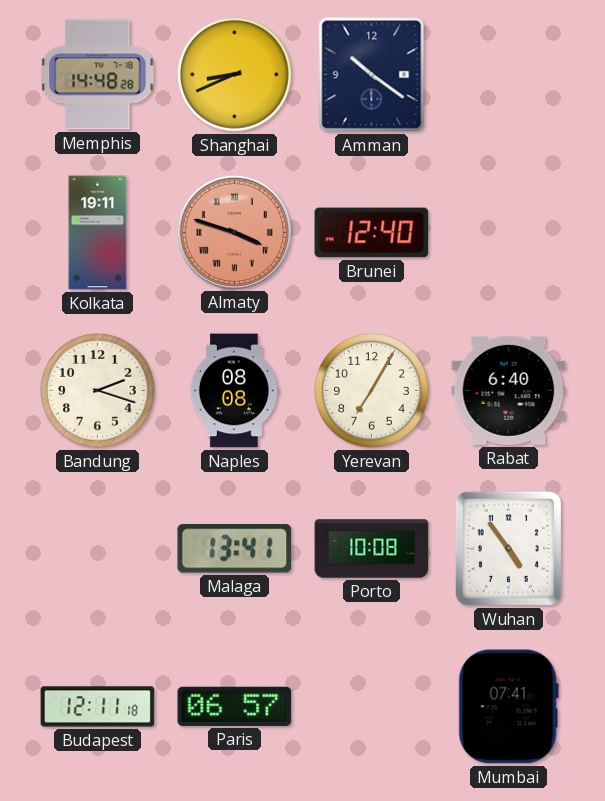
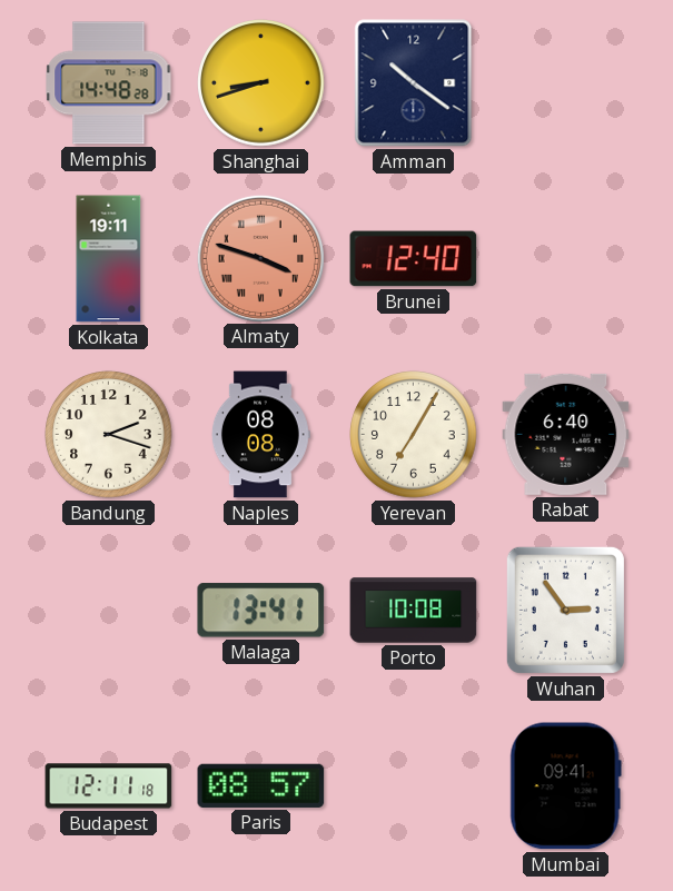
Shanghai: 8:41 -> 8:42
Wuhan: 4:54 -> 2:54
Paris: 06:57 -> 08:57
Mumbai: 07:41 -> 09:41
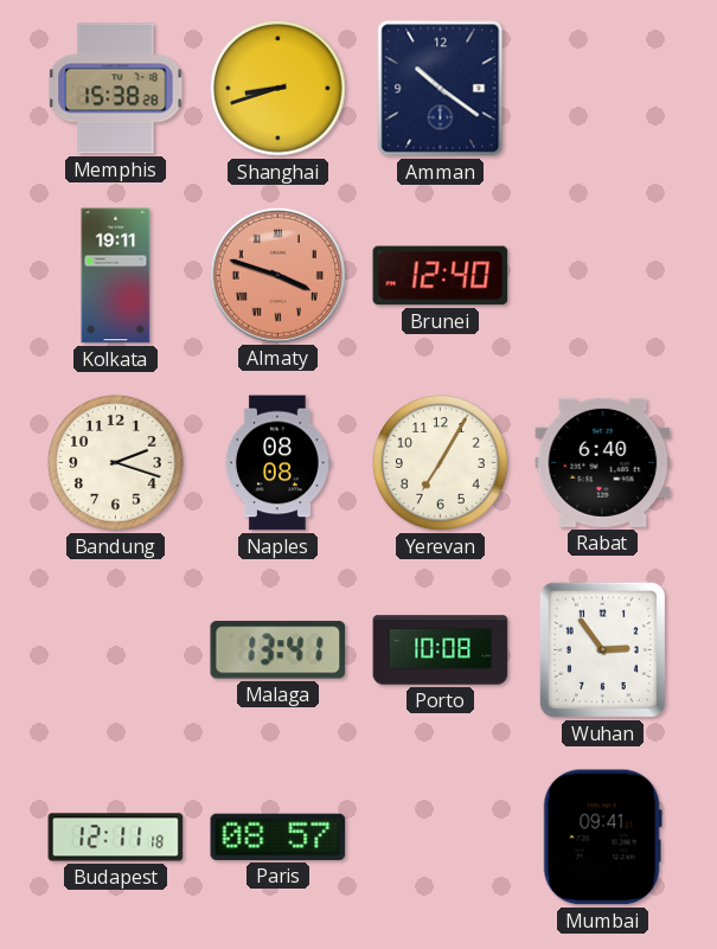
Memphis: 14:48 -> 15:38
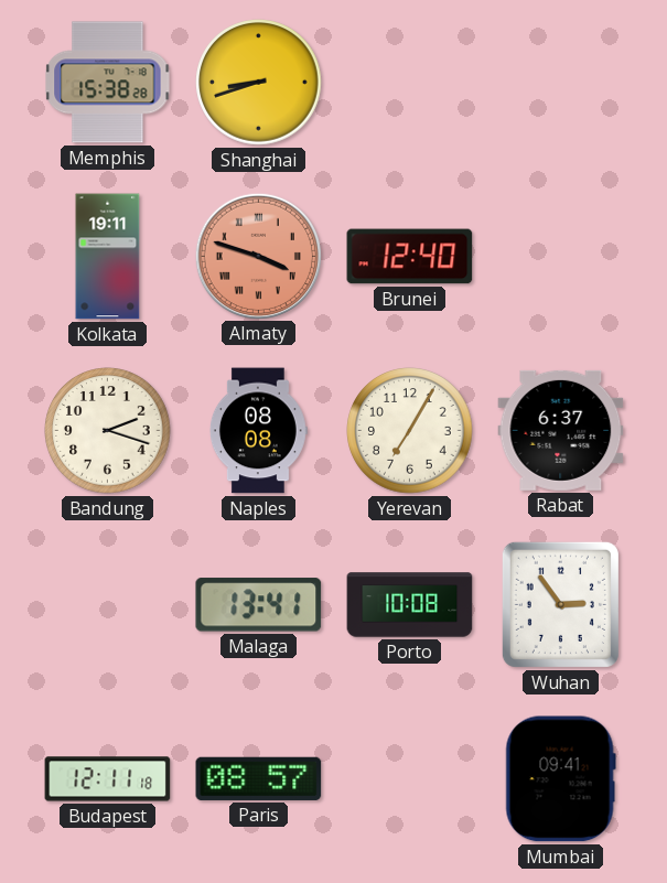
Amman: 10:21 -> none
Rabat: 6:40 -> 6:37
